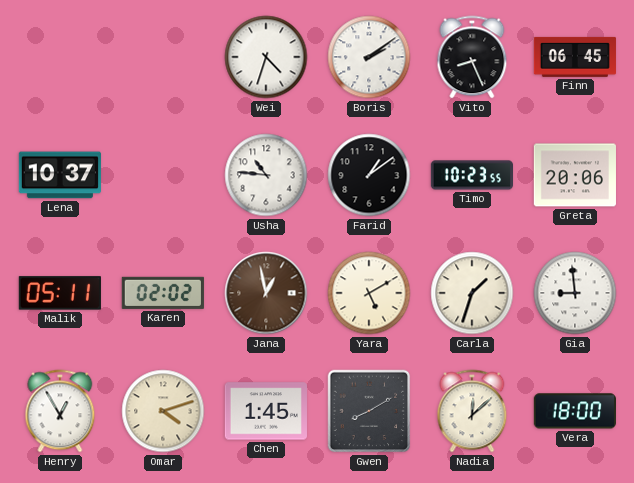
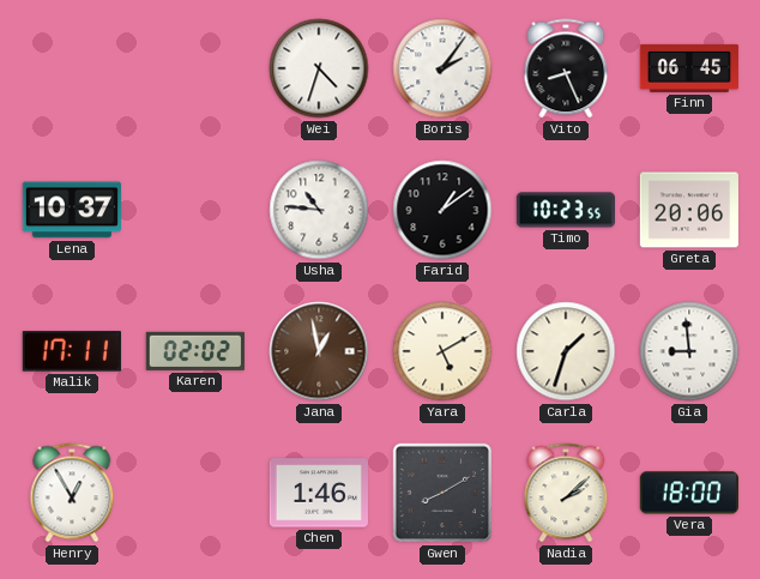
Boris: 2:09 -> 2:06
Malik: 05:11 -> 17:11
Omar: 4:12 -> none
Chen: 1:45 -> 1:46
Nadia: 12:08 -> 2:08
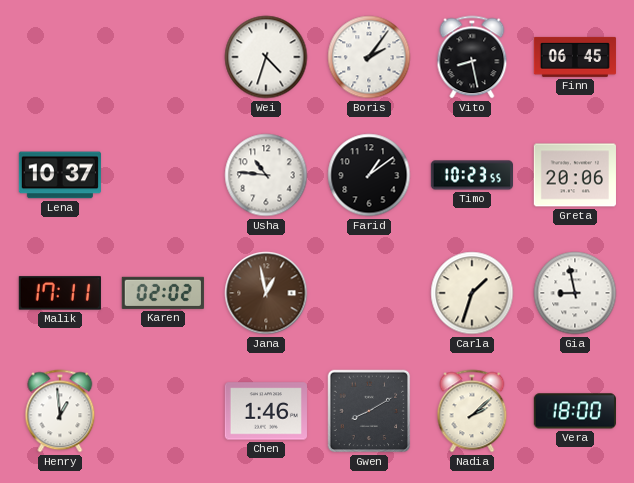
Vito: 8:26 -> 8:28
Yara: 5:10 -> none
Gia: 8:59 -> 8:58
Henry: 12:55 -> 12:59
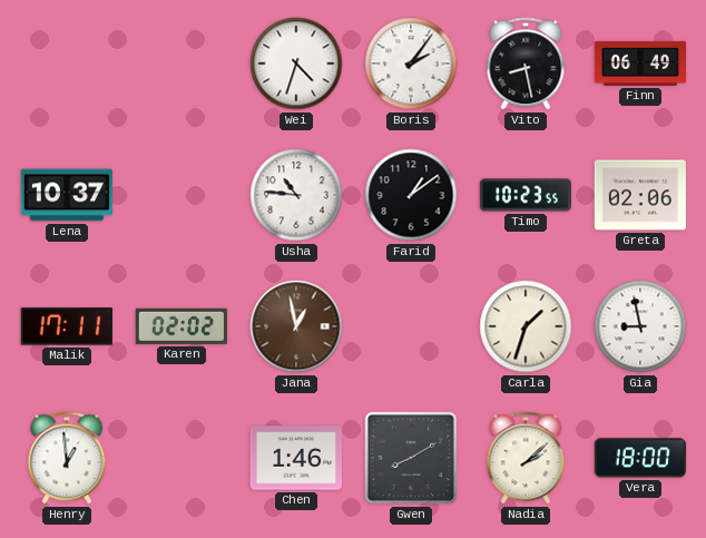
Finn: 06:45 -> 06:49
Greta: 20:06 -> 02:06
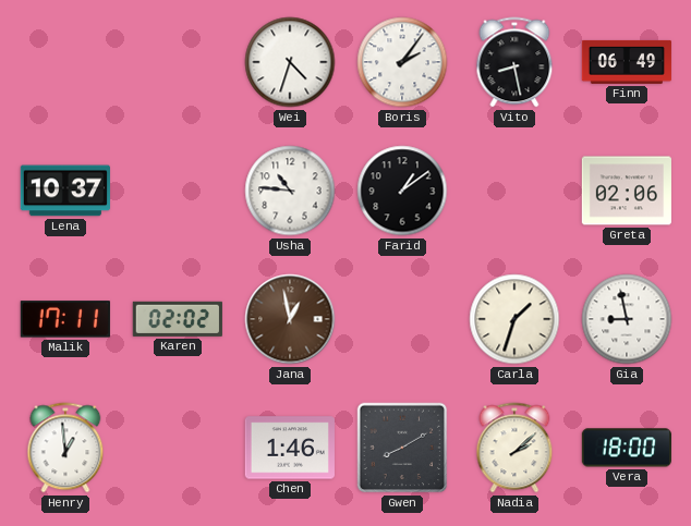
Timo: 10:23 -> none
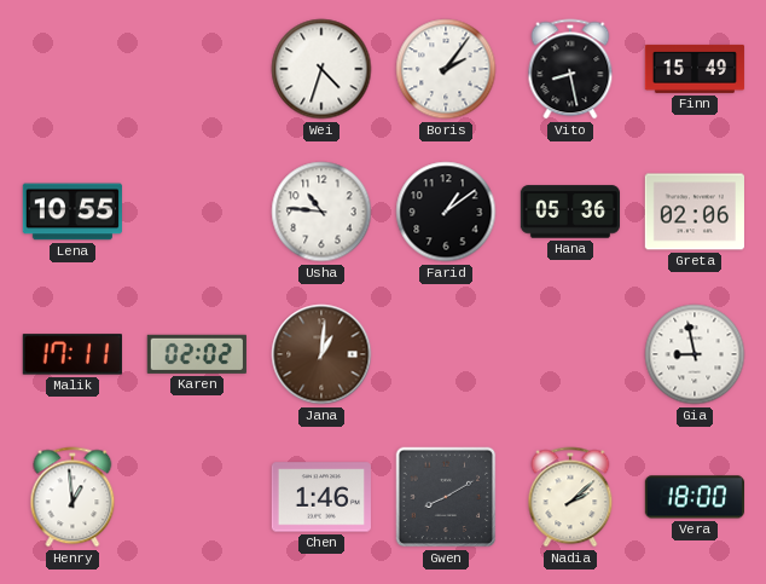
Finn: 06:49 -> 15:49
Lena: 10:37 -> 10:55
Hana: none -> 05:36
Jana: 12:58 -> 1:01
Carla: 1:33 -> none
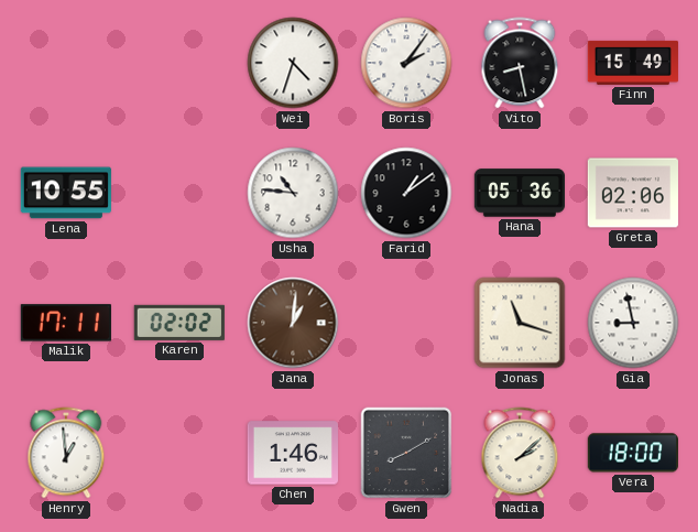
Jonas: none -> 11:18
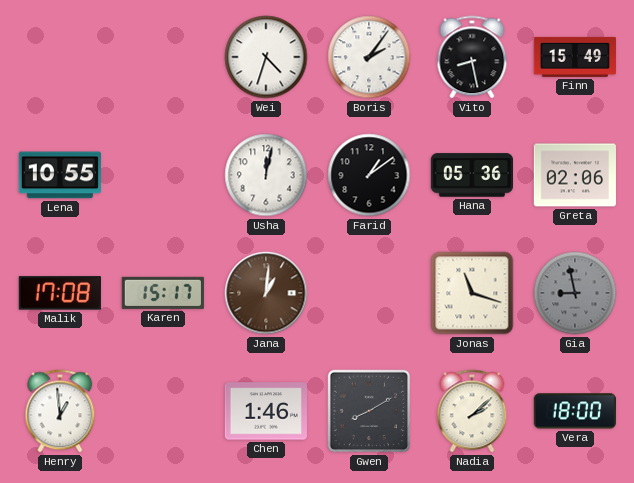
Usha: 10:46 -> 12:02
Malik: 17:11 -> 17:08
Karen: 02:02 -> 15:17
Gia dial: white -> grey
